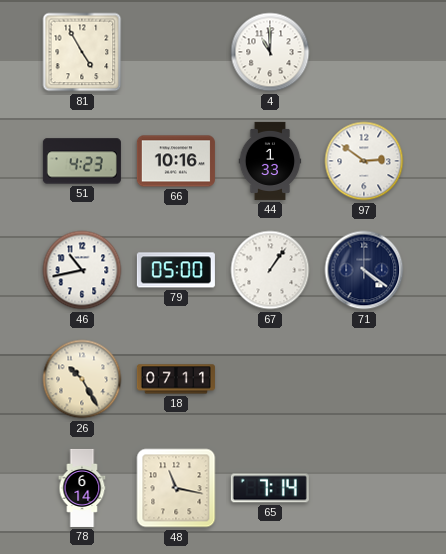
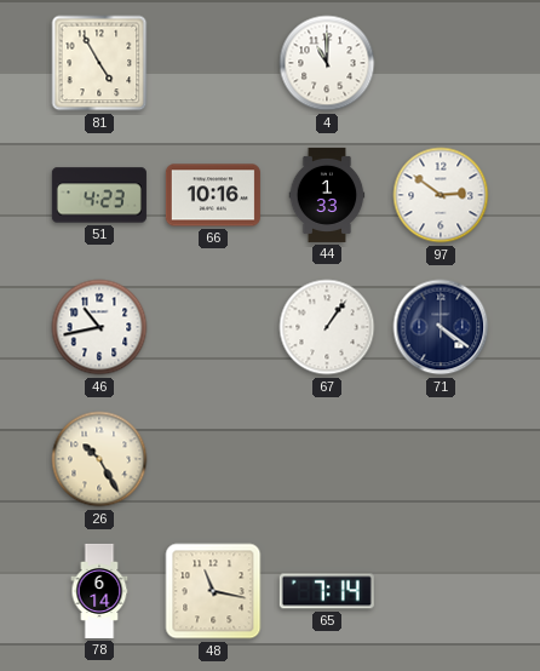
79: 05:00 -> none
18: 07:11 -> none
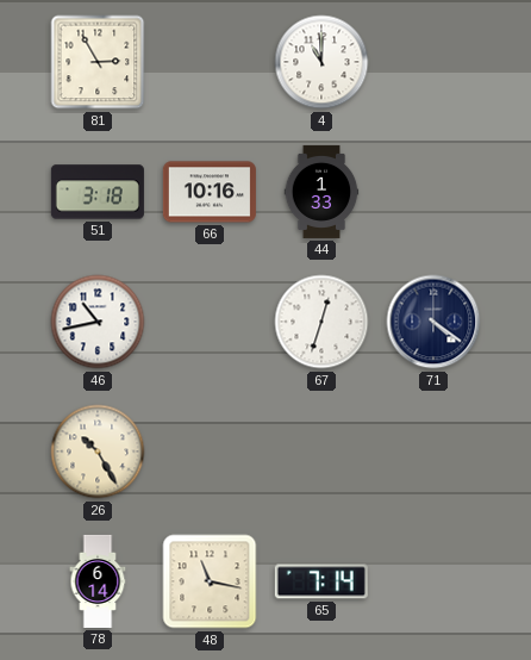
81: 4:55 -> 2:55
51: 4:23 -> 3:18
97: 2:51 -> none
67: 1:06 -> 12:33
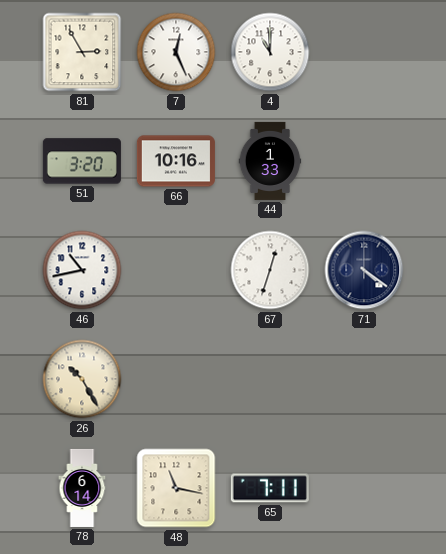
7: none -> 12:26
51: 3:18 -> 3:20
65: 7:14 -> 7:11
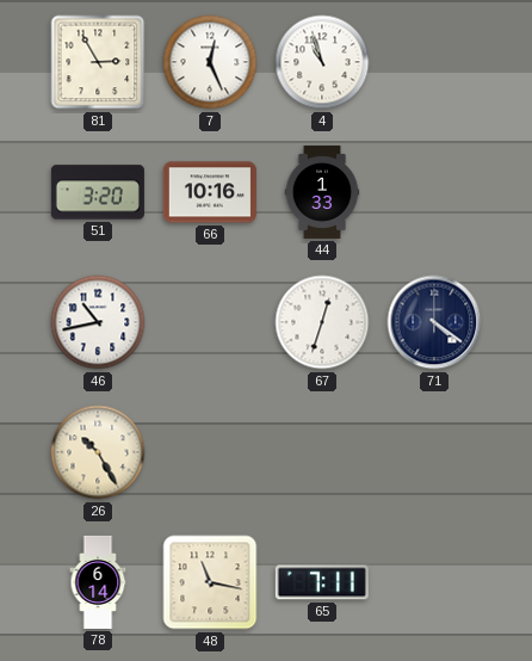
4: 11:00 -> 10:57
